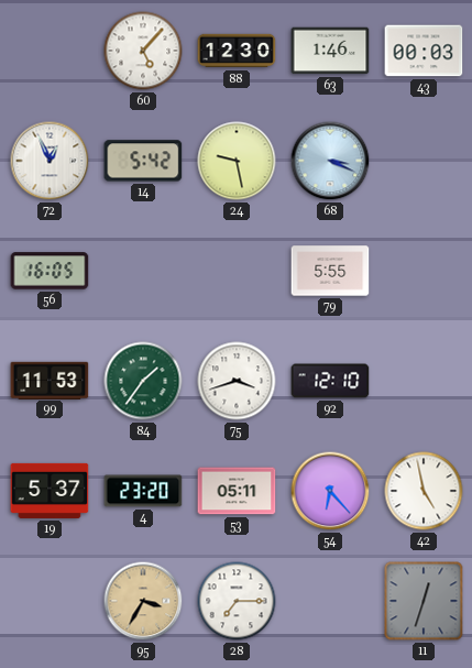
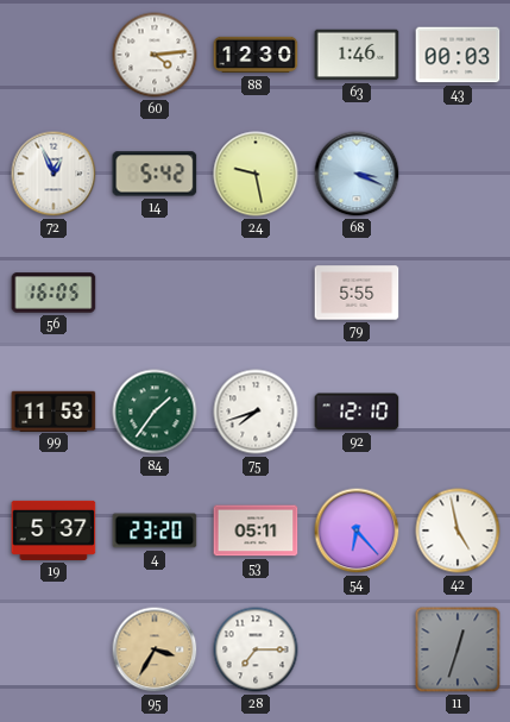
60: 5:07 -> 4:14
75: 3:42 -> 7:42
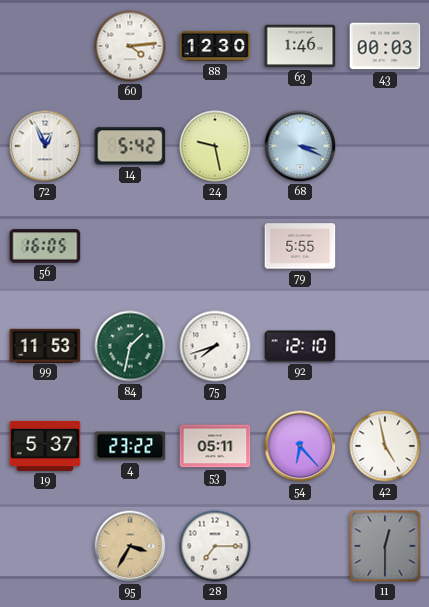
84: 1:36 -> 1:32
4: 23:20 -> 23:22
11: 12:33 -> 12:30
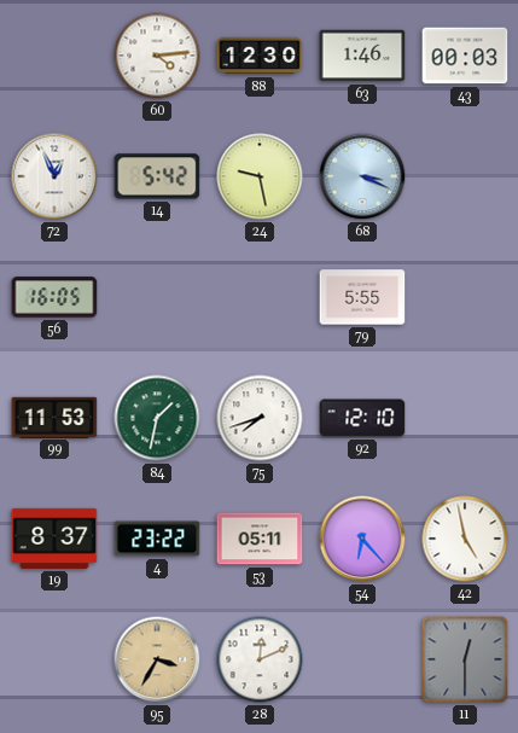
19: 5:37 -> 8:37
28: 7:15 -> 12:11
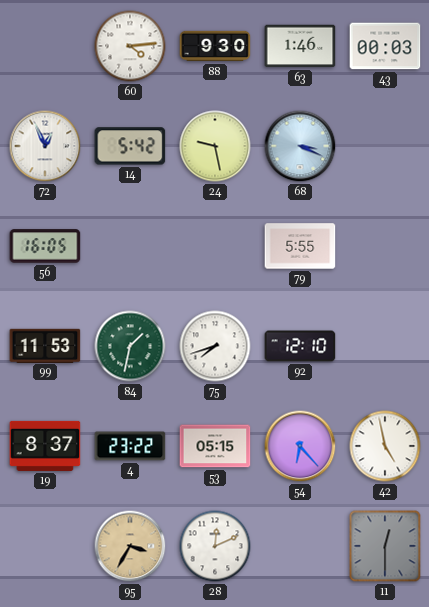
88: 12:30 -> 9:30
53: 05:11 -> 05:15
